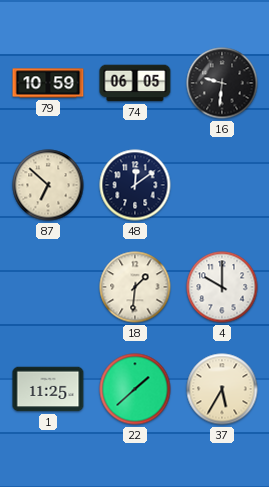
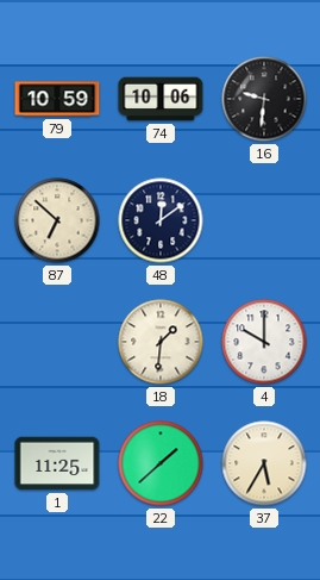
74: 06:05 -> 10:06
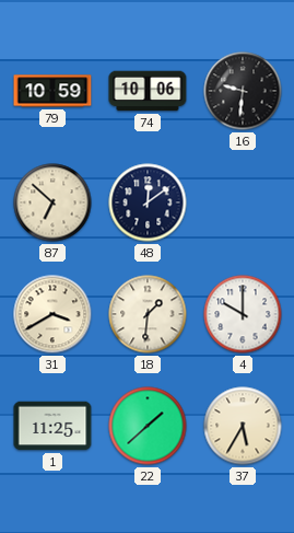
31: none -> 3:40
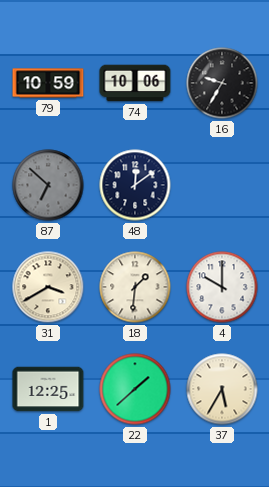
16: 9:31 -> 9:35
87 dial: cream -> grey
1: 11:25 -> 12:25
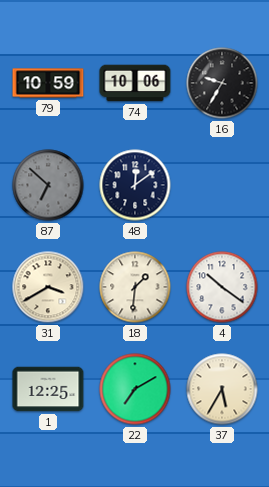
4: 10:00 -> 10:21
22: 1:38 -> 7:10
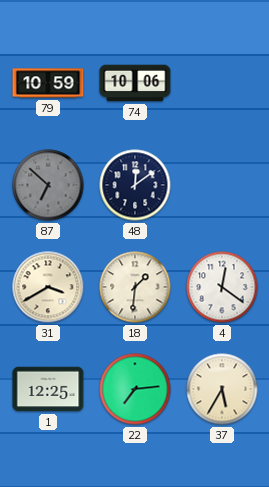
16: 9:35 -> none
4: 10:21 -> 12:21
22: 7:10 -> 7:14
